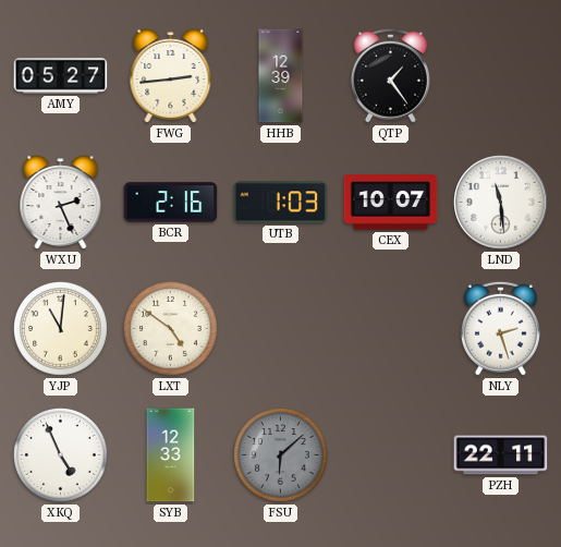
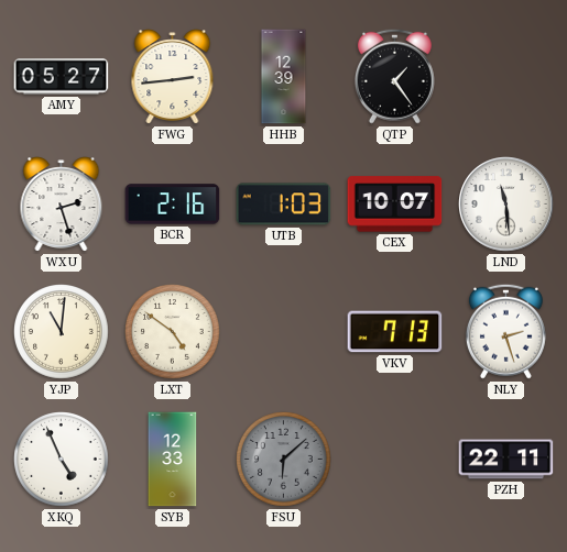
WXU: 2:26 -> 2:27
VKV: none -> 7:13
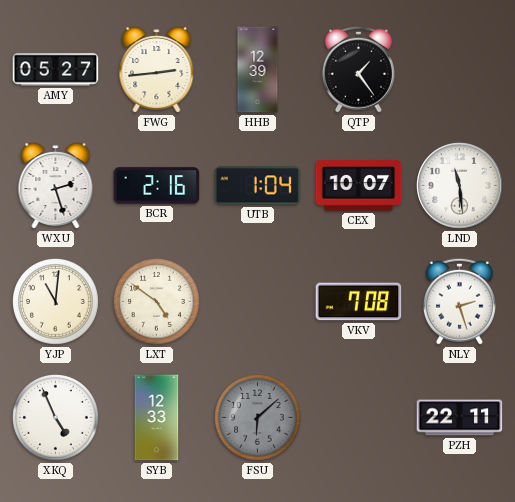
UTB: 1:03 -> 1:04
VKV: 7:13 -> 7:08
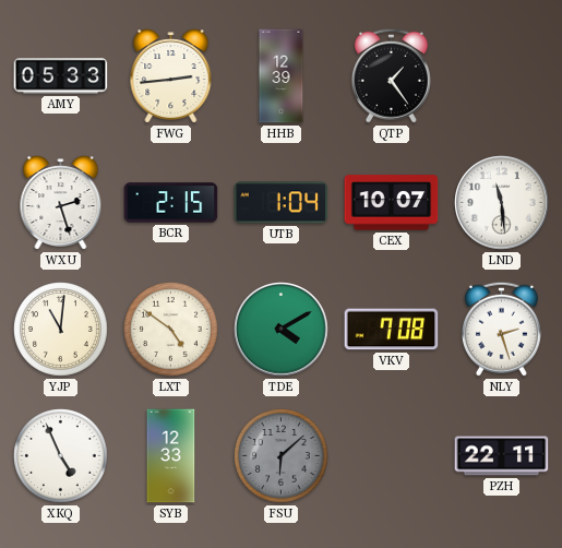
AMY: 05:27 -> 05:33
BCR: 2:16 -> 2:15
TDE: none -> 4:10
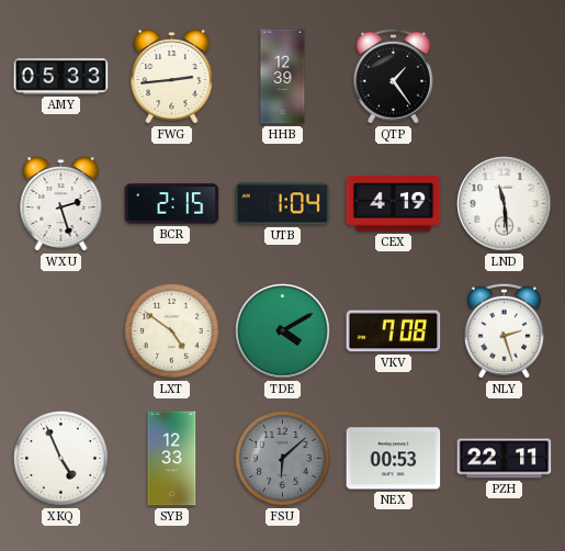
CEX: 10:07 -> 4:19
YJP: 11:01 -> none
NEX: none -> 00:53
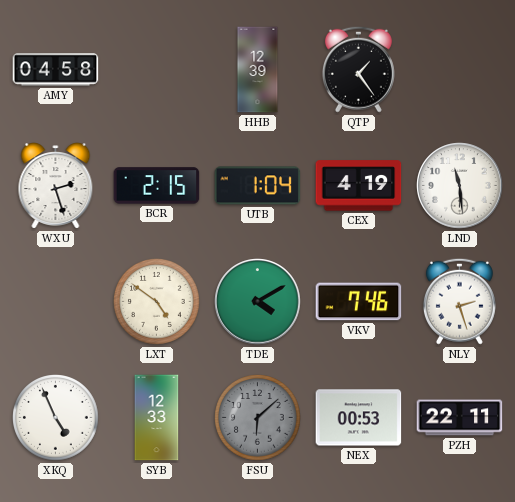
AMY: 05:33 -> 04:58
FWG: 2:44 -> none
VKV: 7:08 -> 7:46
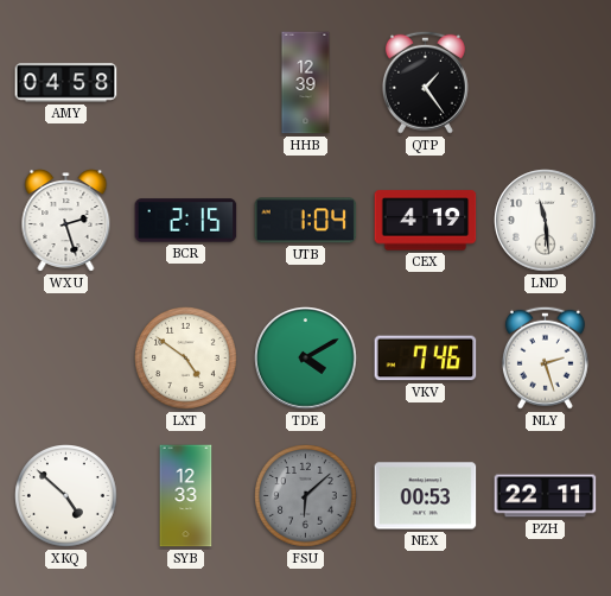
XKQ: 4:56 -> 4:52
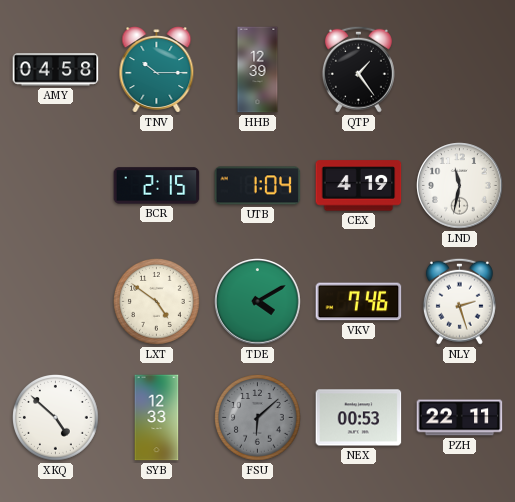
TNV: none -> 10:15
WXU: 2:27 -> none
LND: 11:29 -> 11:32
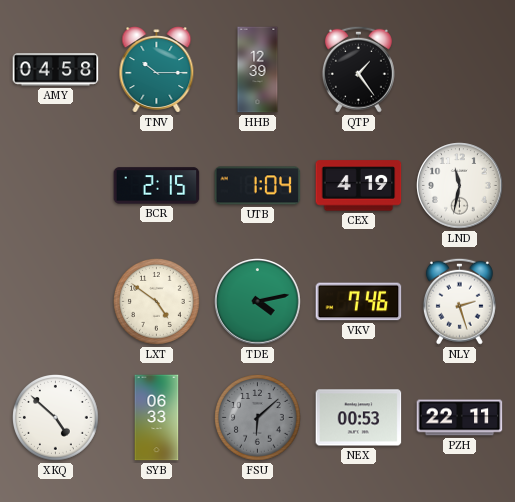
TDE: 4:10 -> 4:13
SYB: 12:33 -> 06:33
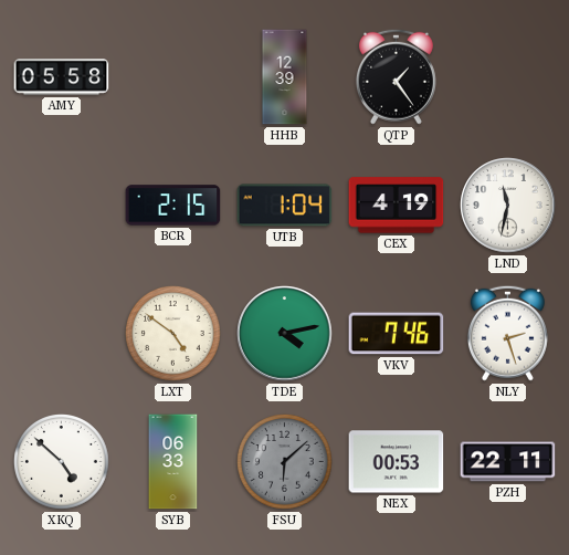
AMY: 04:58 -> 05:58
TNV: 10:15 -> none
